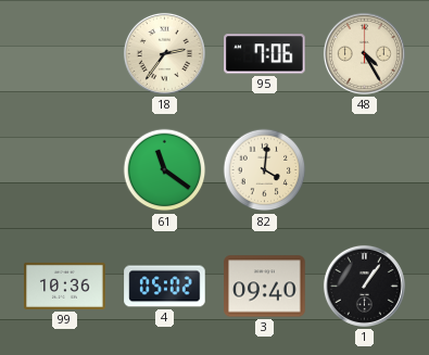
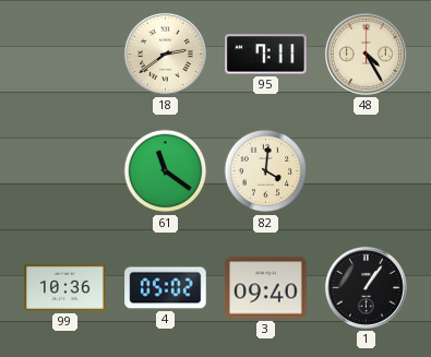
18: 2:36 -> 2:39
95: 7:06 -> 7:11
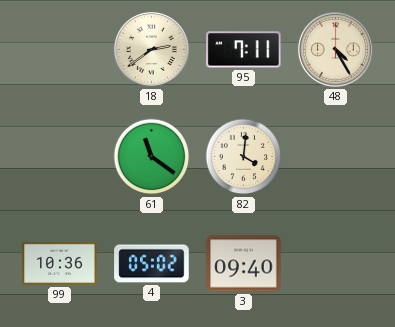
1: 1:06 -> none
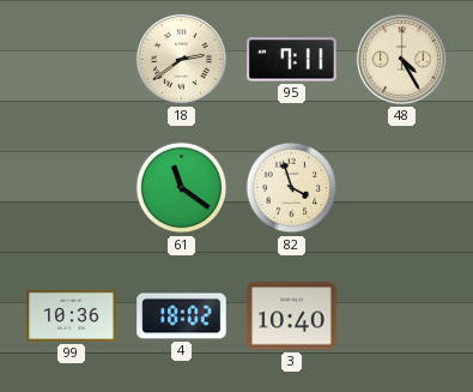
82: 4:01 -> 3:57
4: 05:02 -> 18:02
3: 09:40 -> 10:40
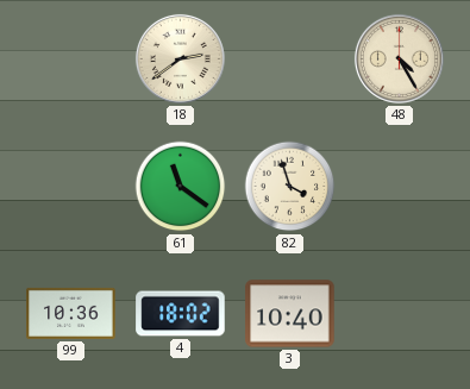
95: 7:11 -> none
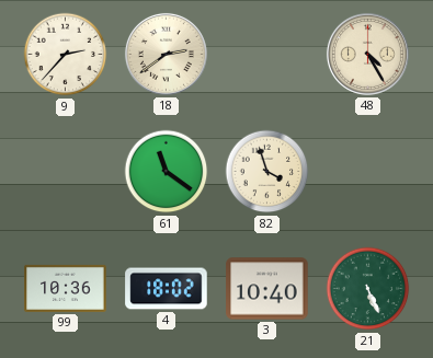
9: none -> 2:37
21: none -> 5:26
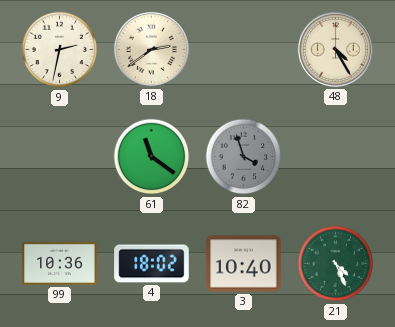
9: 2:37 -> 2:32
82 dial: cream -> grey
21: 5:26 -> 4:26
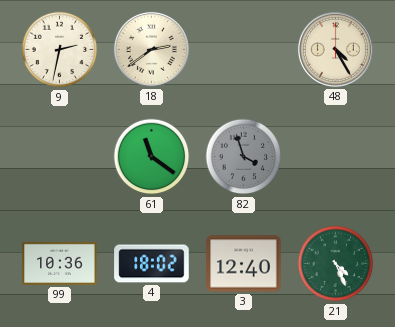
3: 10:40 -> 12:40
